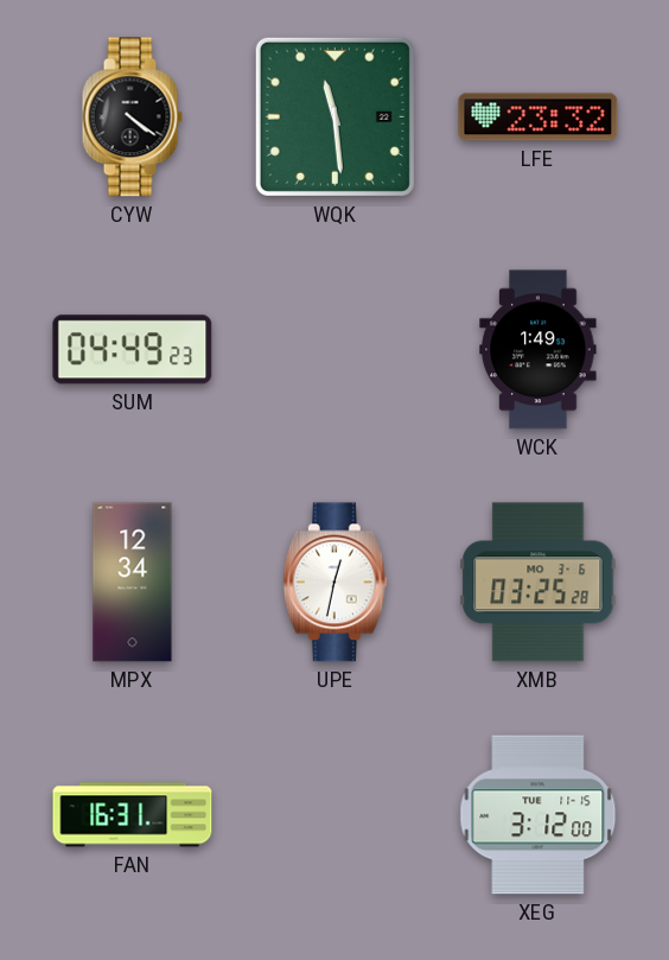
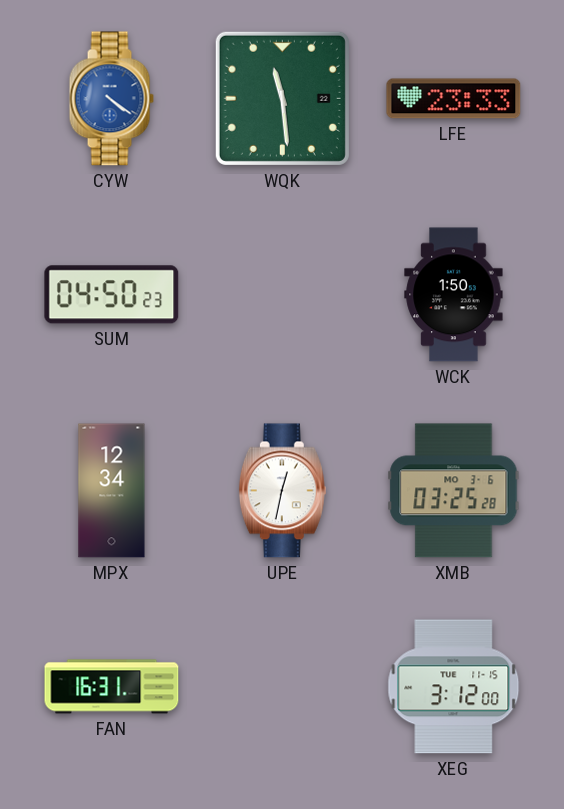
CYW dial: black -> blue
LFE: 23:32 -> 23:33
SUM: 04:49 -> 04:50
WCK: 1:49 -> 1:50
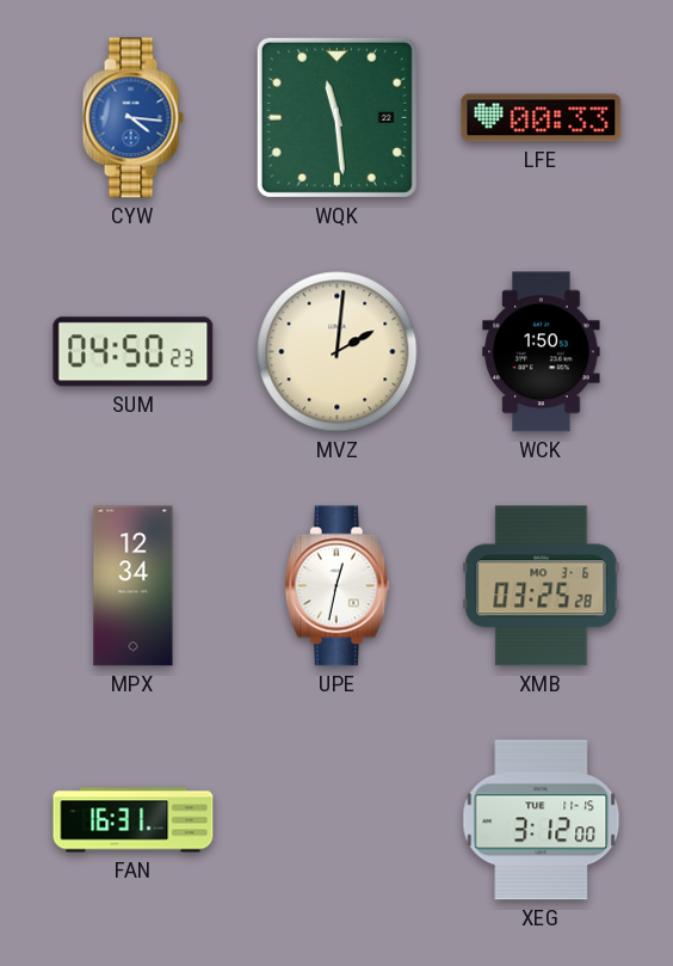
CYW: 4:21 -> 4:16
LFE: 23:33 -> 00:33
MVZ: none -> 2:01
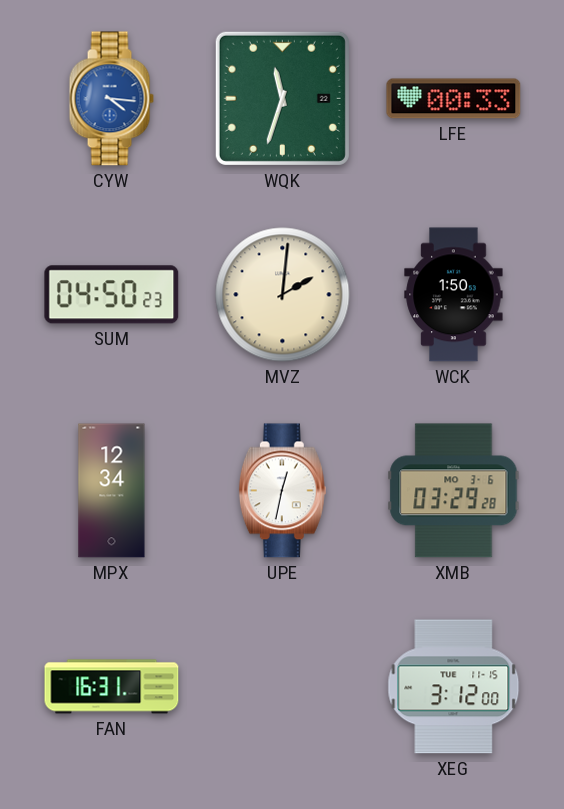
WQK: 11:29 -> 11:33
XMB: 03:25 -> 03:29
